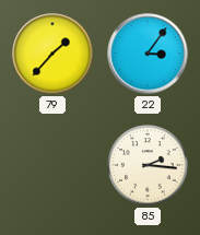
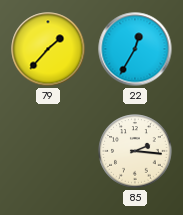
22: 3:06 -> 12:35
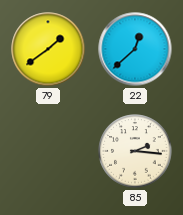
79: 1:37 -> 1:39
22: 12:35 -> 12:38
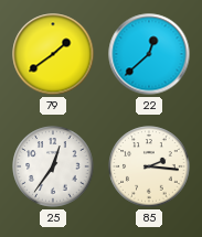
25: none -> 12:36
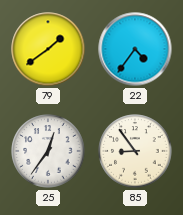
22: 12:38 -> 4:36
85: 2:16 -> 8:54
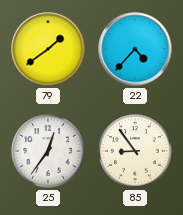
22: 4:36 -> 4:37
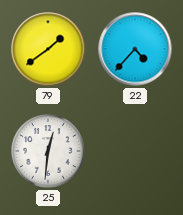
25: 12:36 -> 12:31
85: 8:54 -> none
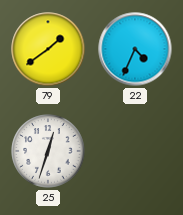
22: 4:37 -> 4:34
25: 12:31 -> 12:33
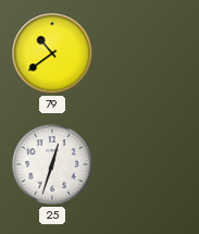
79: 1:39 -> 10:39
22: 4:34 -> none
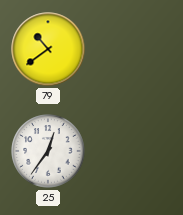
25: 12:33 -> 12:36
